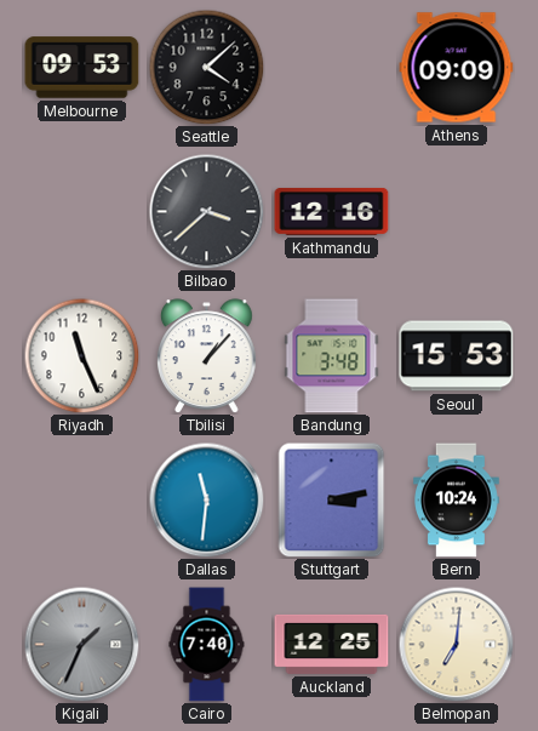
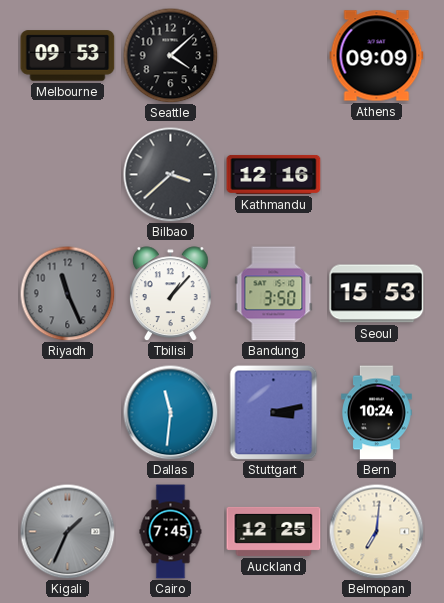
Riyadh dial: white -> grey
Bandung: 3:48 -> 3:50
Cairo: 7:40 -> 7:45
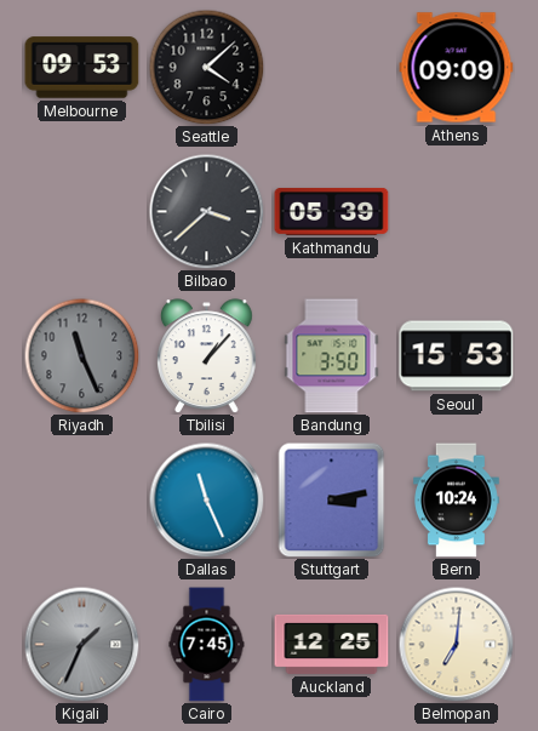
Kathmandu: 12:16 -> 05:39
Dallas: 11:31 -> 11:26
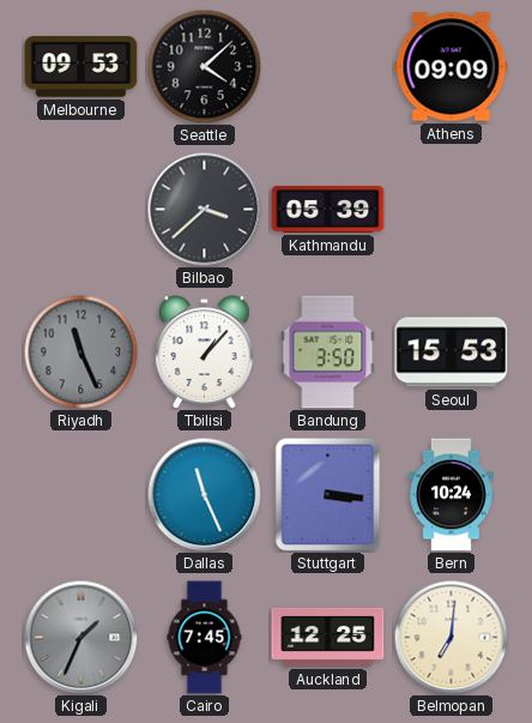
Stuttgart: 3:13 -> 3:16
